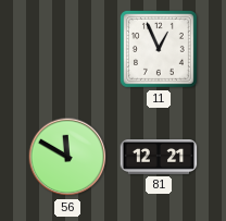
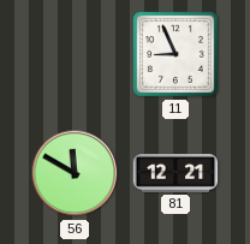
11: 12:56 -> 8:56
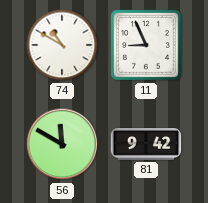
74: none -> 10:50
81: 12:21 -> 9:42
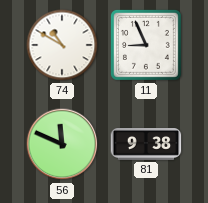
56: 11:50 -> 11:49
81: 9:42 -> 9:38
